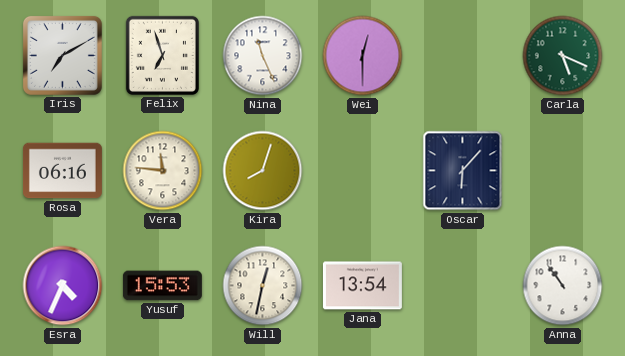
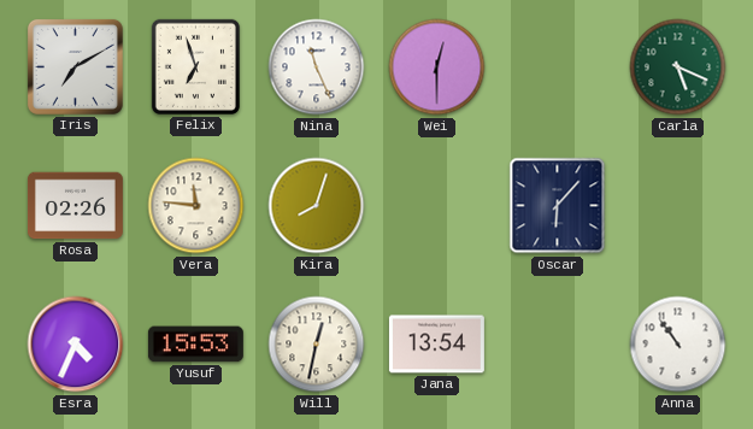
Rosa: 06:16 -> 02:26
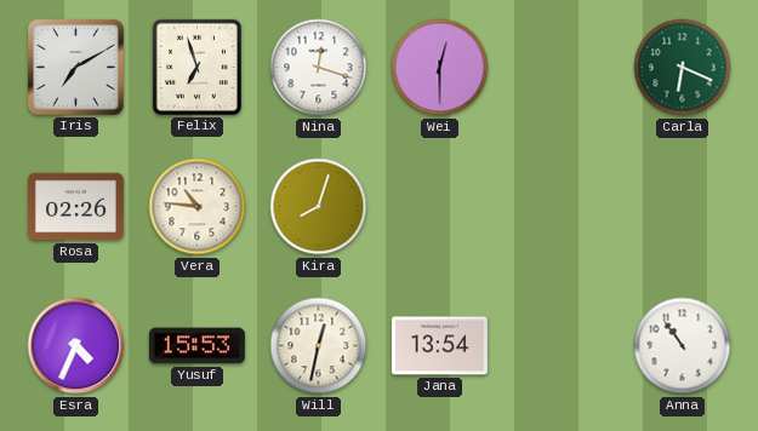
Nina: 11:26 -> 12:18
Carla: 5:19 -> 6:19
Vera: 11:46 -> 10:46
Oscar: 6:07 -> none
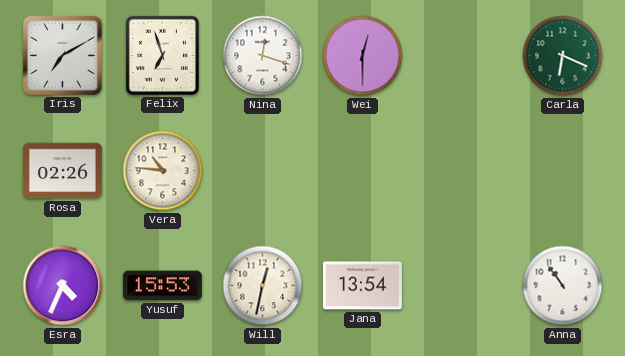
Kira: 8:03 -> none
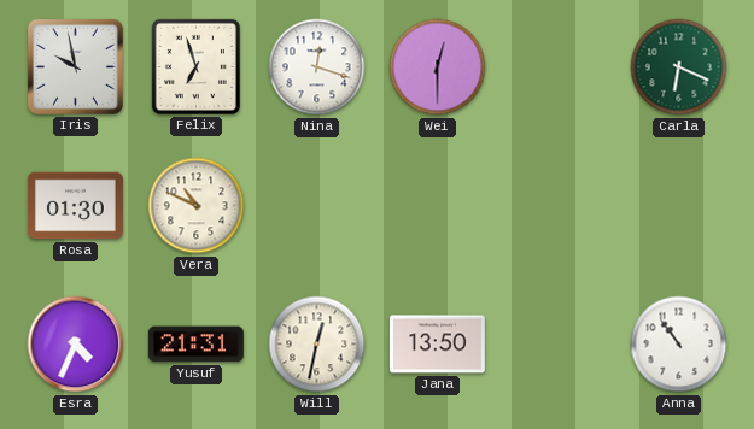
Iris: 7:10 -> 9:58
Rosa: 02:26 -> 01:30
Vera: 10:46 -> 10:49
Yusuf: 15:53 -> 21:31
Jana: 13:54 -> 13:50
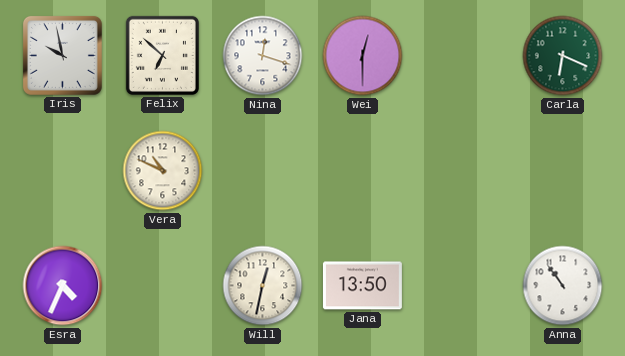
Felix: 6:57 -> 6:52
Rosa: 01:30 -> none
Yusuf: 21:31 -> none
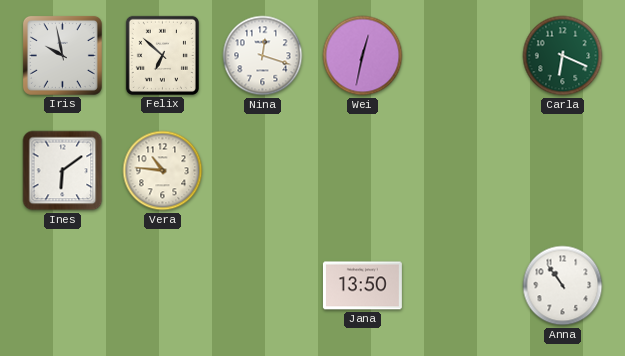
Wei: 12:30 -> 12:32
Ines: none -> 6:09
Vera: 10:49 -> 10:46
Esra: 4:34 -> none
Will: 12:32 -> none
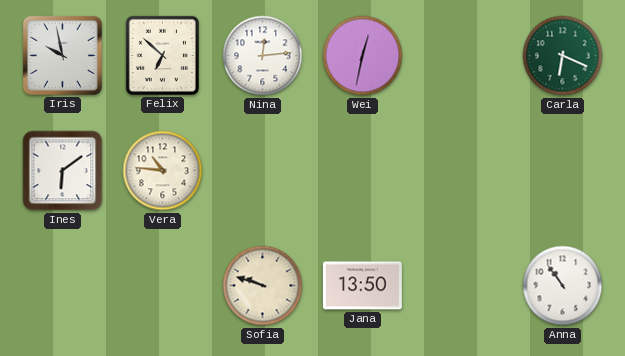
Nina: 12:18 -> 12:14
Sofia: none -> 9:48
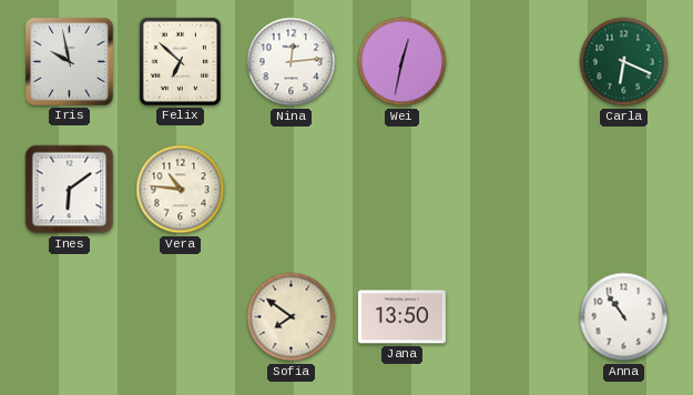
Sofia: 9:48 -> 7:51
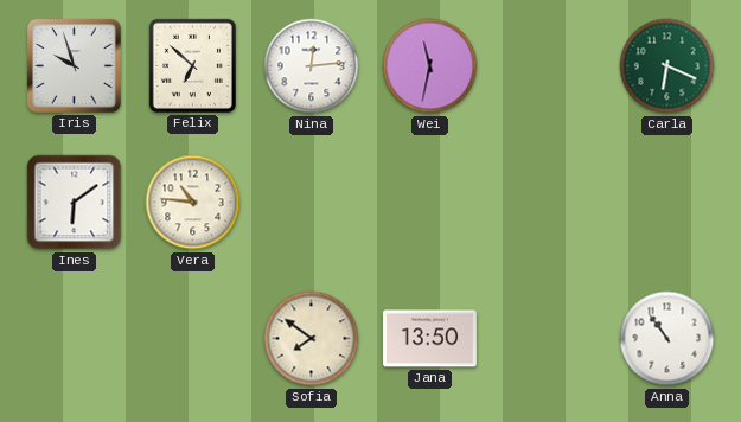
Iris: 9:58 -> 9:57
Wei: 12:32 -> 11:32
